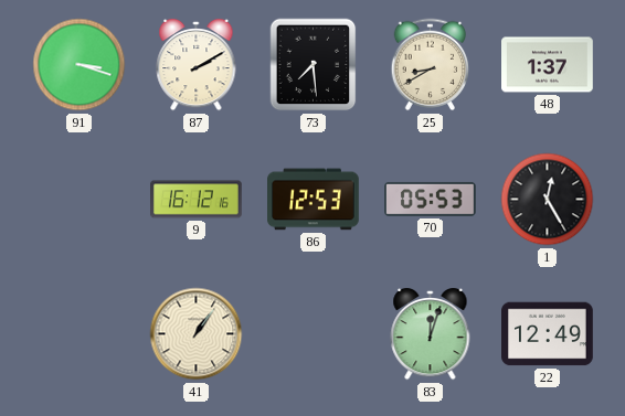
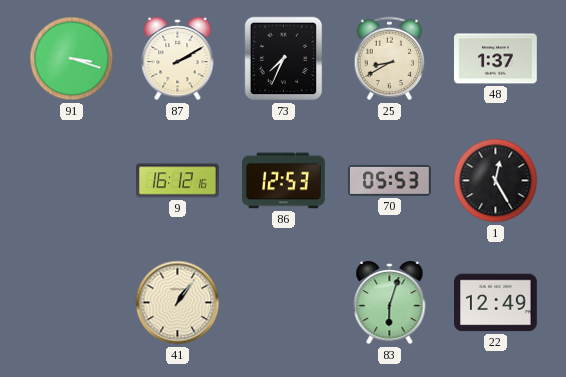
73: 7:29 -> 7:34
83: 12:03 -> 6:03
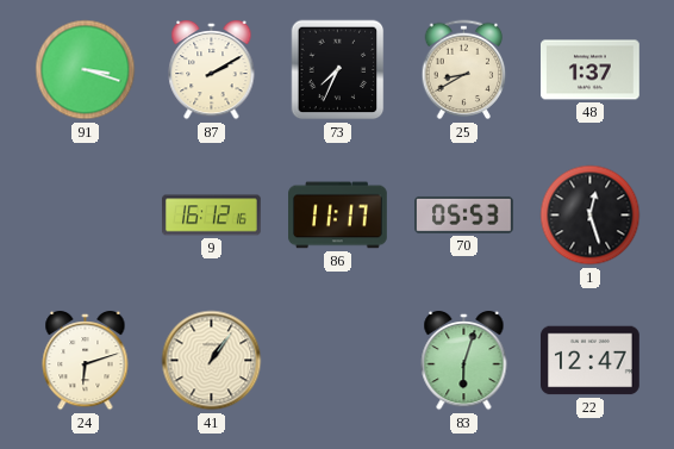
86: 12:53 -> 11:17
1: 12:25 -> 12:27
24: none -> 6:12
22: 12:49 -> 12:47
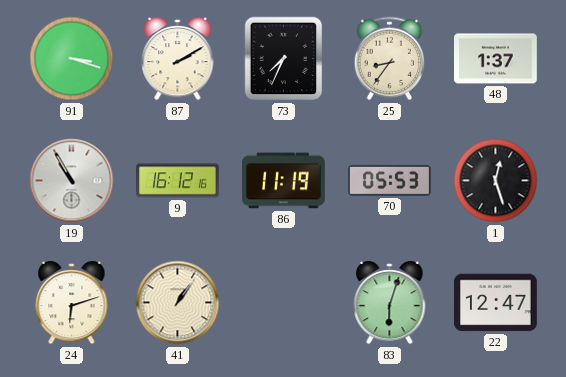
25: 8:40 -> 8:36
19: none -> 10:55
86: 11:17 -> 11:19
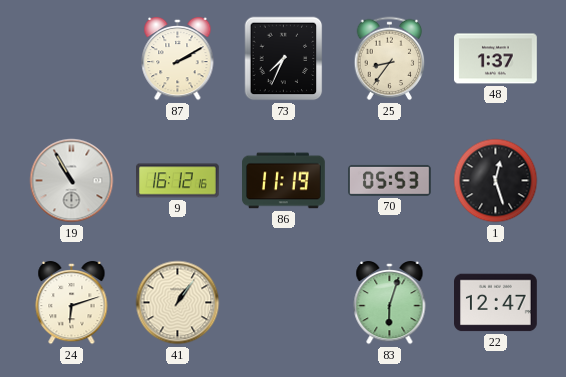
91: 3:18 -> none
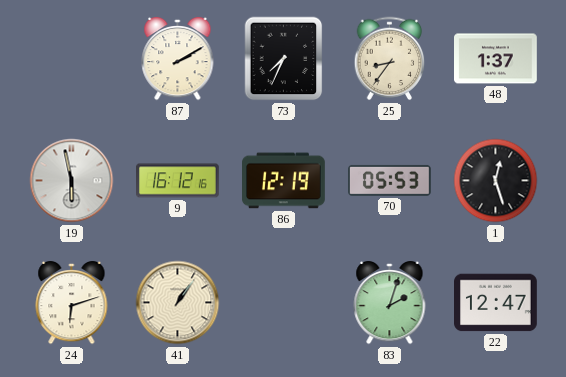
19: 10:55 -> 5:58
86: 11:19 -> 12:19
83: 6:03 -> 2:03
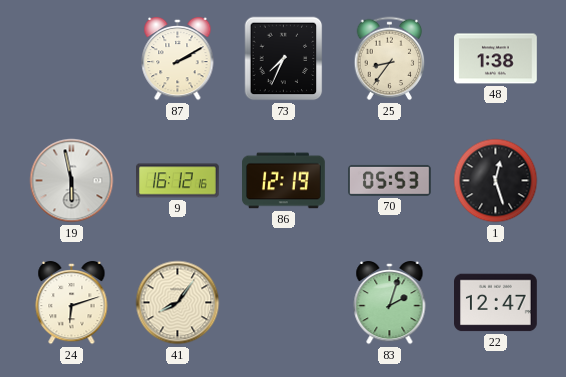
48: 1:37 -> 1:38
41: 1:06 -> 8:06
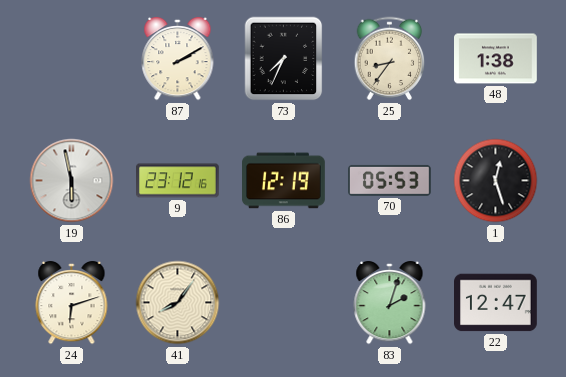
9: 16:12 -> 23:12
